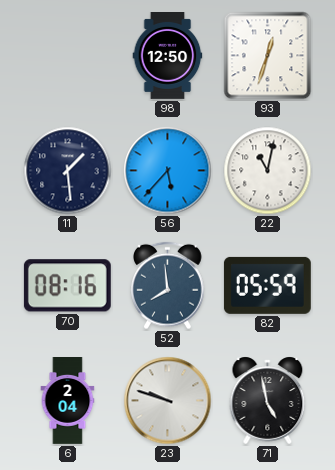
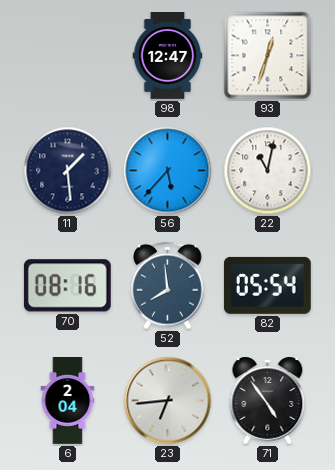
98: 12:50 -> 12:47
82: 05:59 -> 05:54
23: 9:48 -> 6:44
71: 4:58 -> 4:54
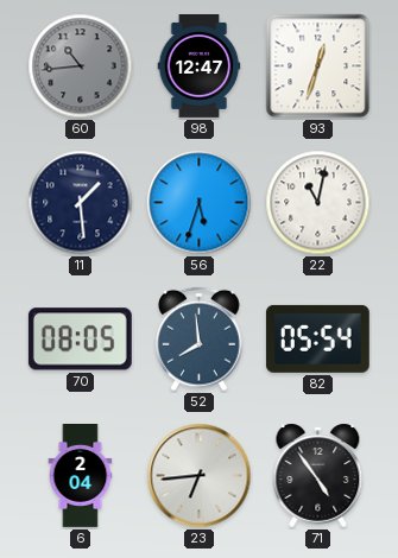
60: none -> 10:44
56: 5:37 -> 5:33
70: 08:16 -> 08:05
